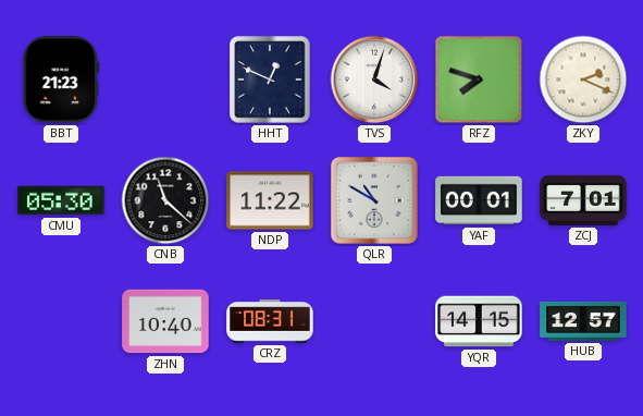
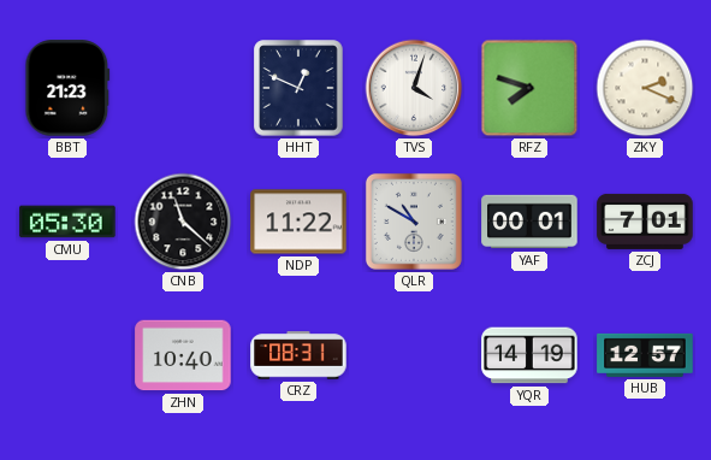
YQR: 14:15 -> 14:19
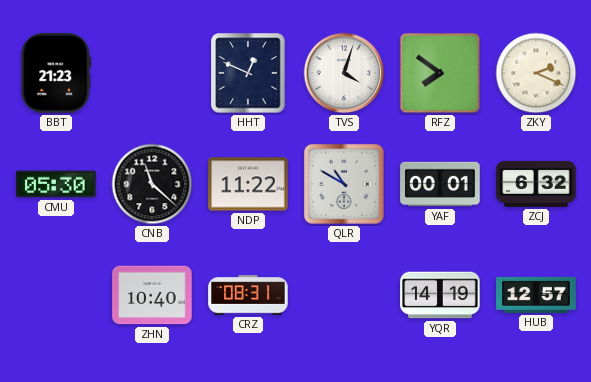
RFZ: 7:48 -> 7:51
ZCJ: 7:01 -> 6:32
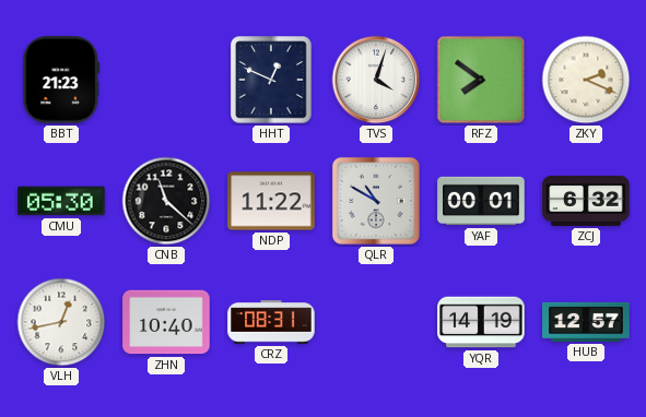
VLH: none -> 12:43
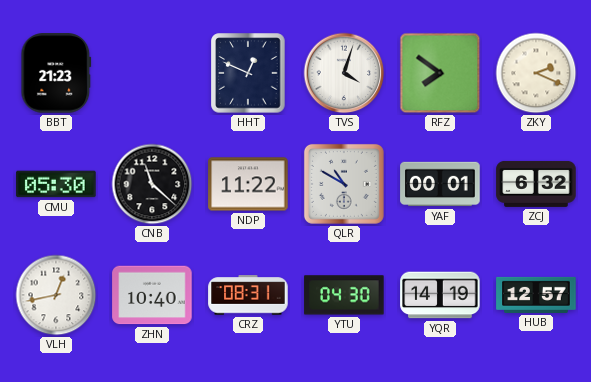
YTU: none -> 04:30
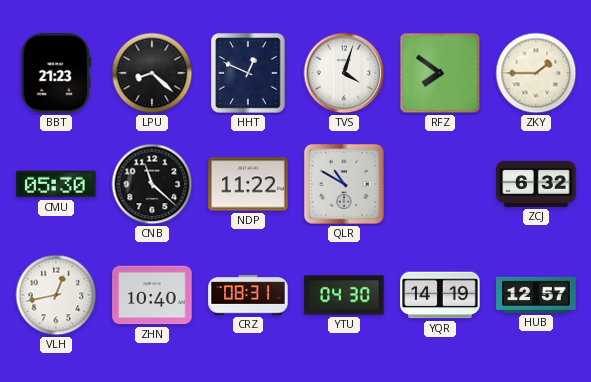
LPU: none -> 8:22
ZKY: 2:19 -> 1:45
YAF: 00:01 -> none
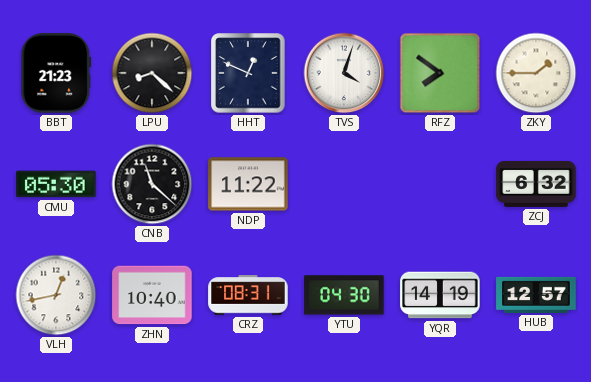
QLR: 10:50 -> none
